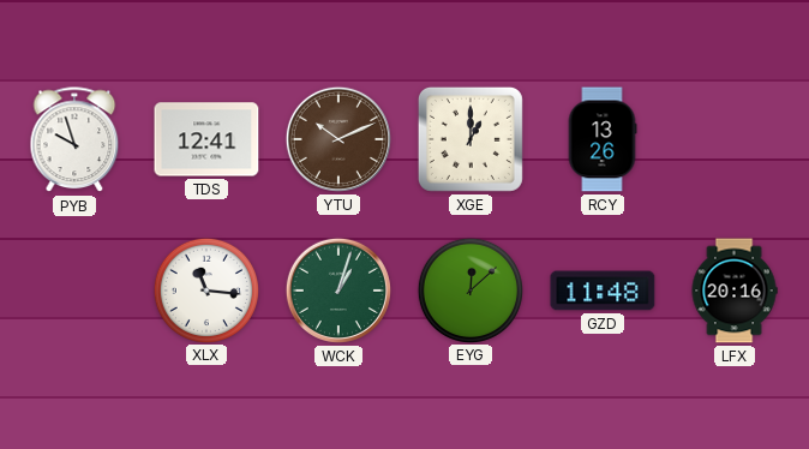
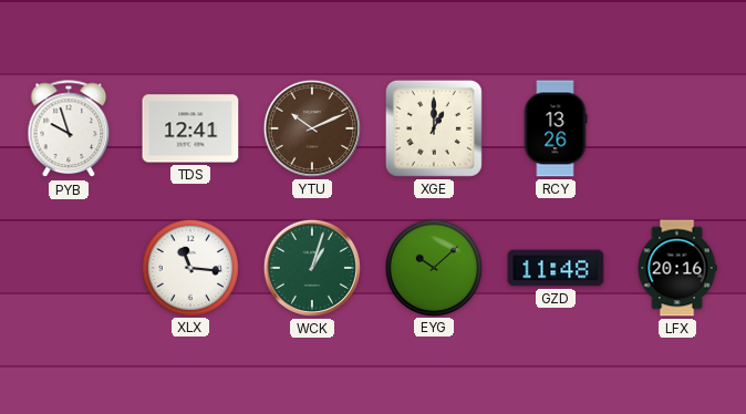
EYG: 12:08 -> 10:08
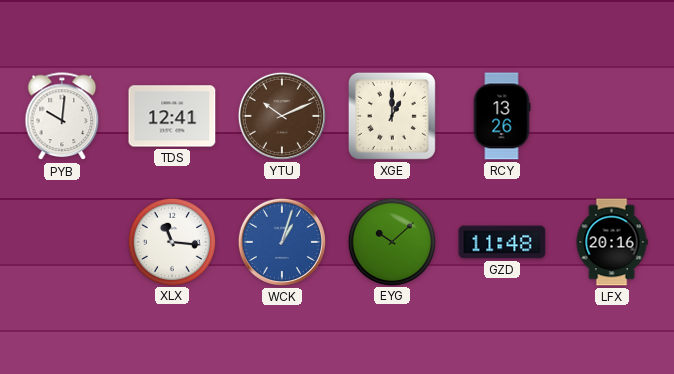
PYB: 9:57 -> 10:01
WCK dial: green -> blue
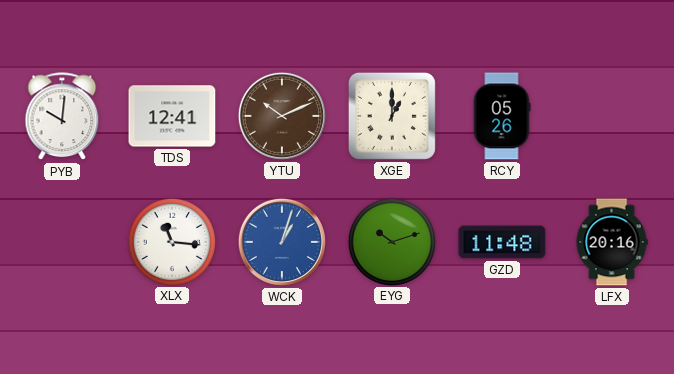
RCY: 13:26 -> 05:26
EYG: 10:08 -> 10:12
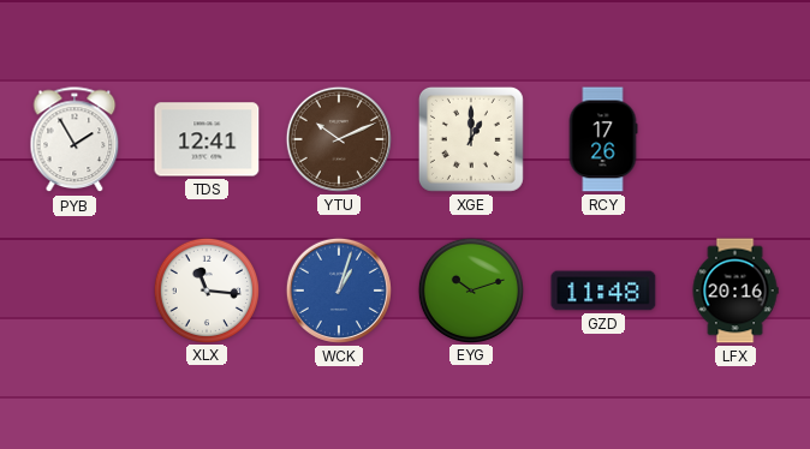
PYB: 10:01 -> 1:55
RCY: 05:26 -> 17:26
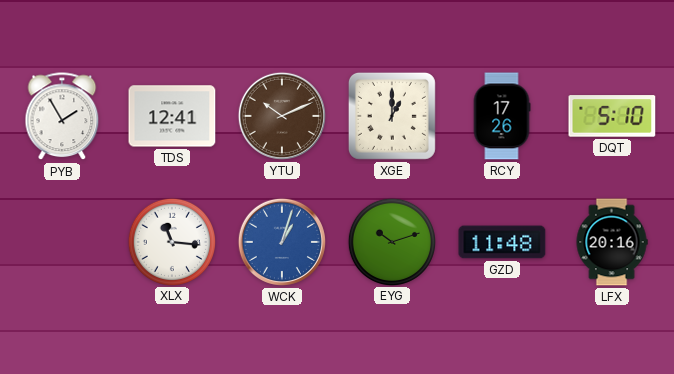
DQT: none -> 5:10
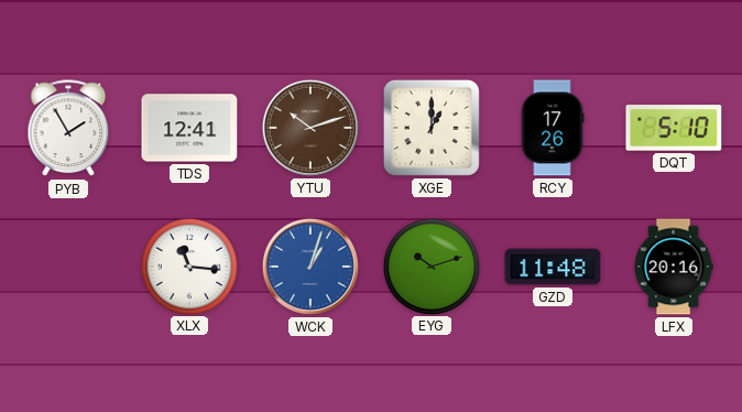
YTU: 10:11 -> 10:12
